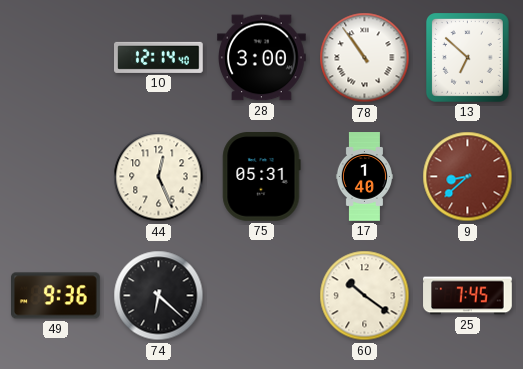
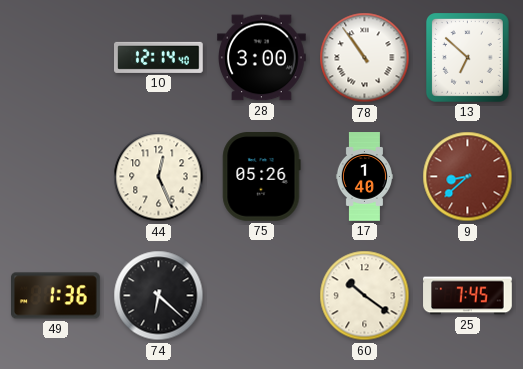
75: 05:31 -> 05:26
49: 9:36 -> 1:36
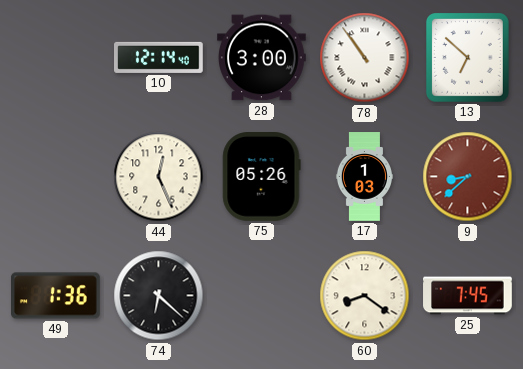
17: 1:40 -> 1:03
60: 10:21 -> 8:21
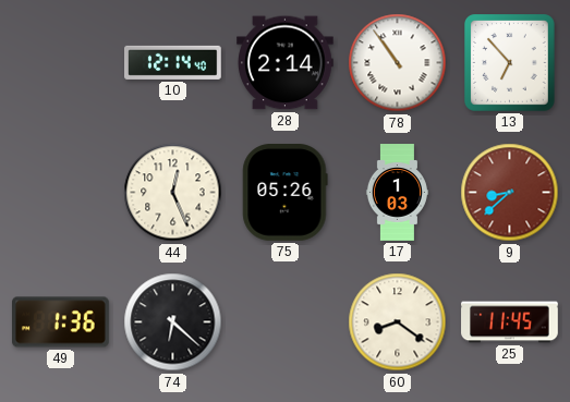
28: 3:00 -> 2:14
13: 6:52 -> 6:53
25: 7:45 -> 11:45
